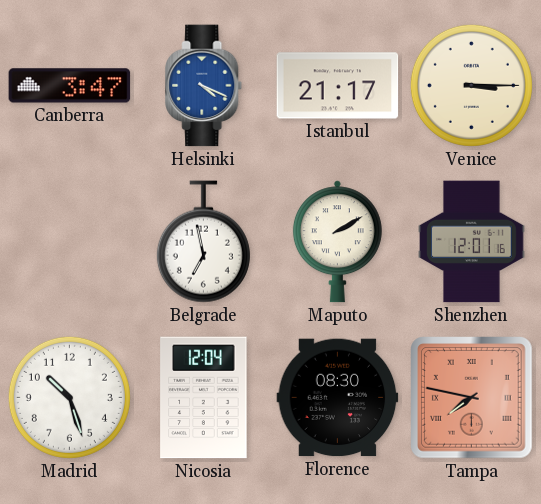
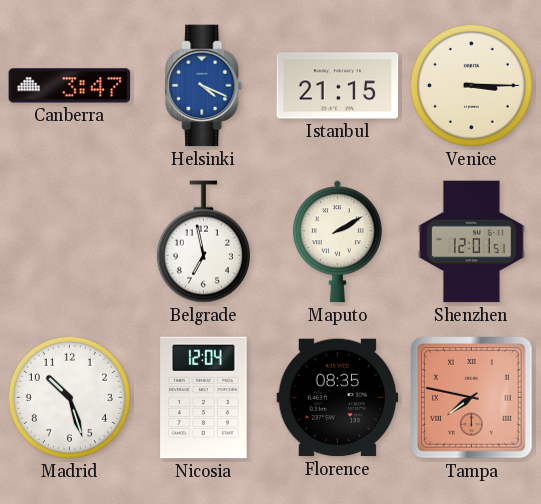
Istanbul: 21:17 -> 21:15
Shenzhen: 12:01:16 -> 12:01:51
Florence: 08:30 -> 08:35
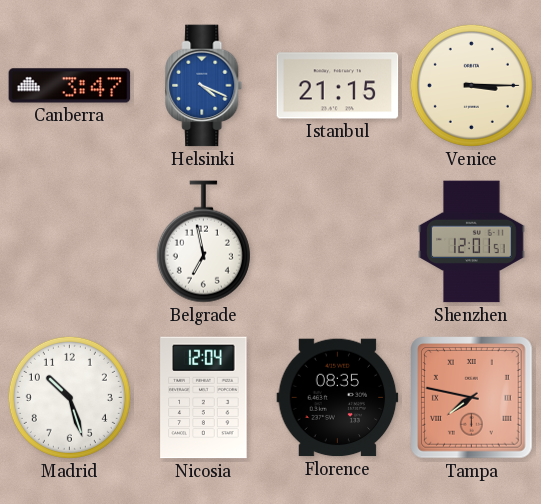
Maputo: 2:10 -> none
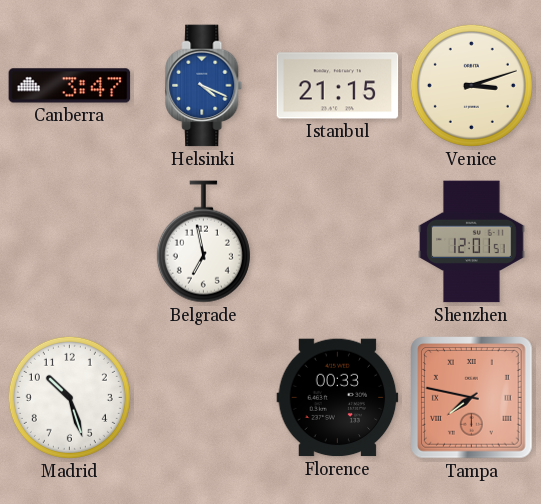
Venice: 3:15 -> 3:12
Nicosia: 12:04 -> none
Florence: 08:35 -> 00:33
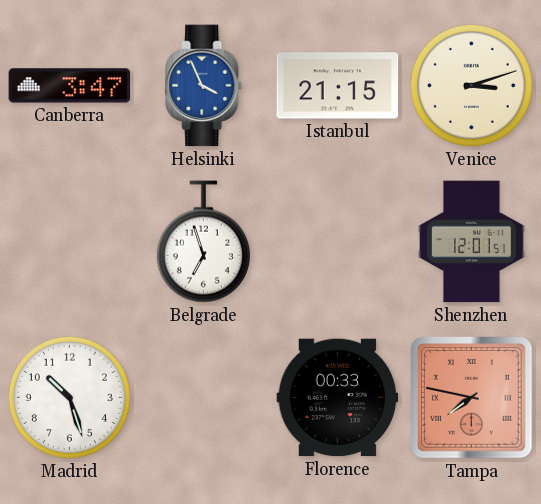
Helsinki: 4:19 -> 3:56
Belgrade: 6:58 -> 6:57
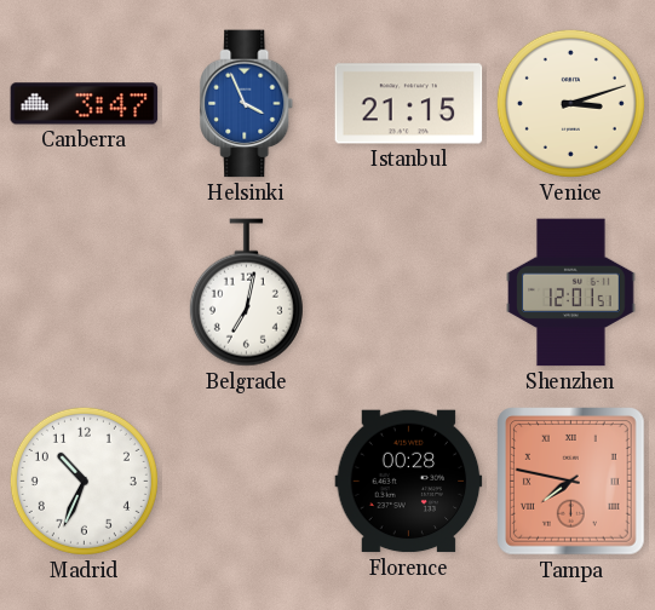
Belgrade: 6:57 -> 7:02
Madrid: 10:27 -> 10:34
Florence: 00:33 -> 00:28
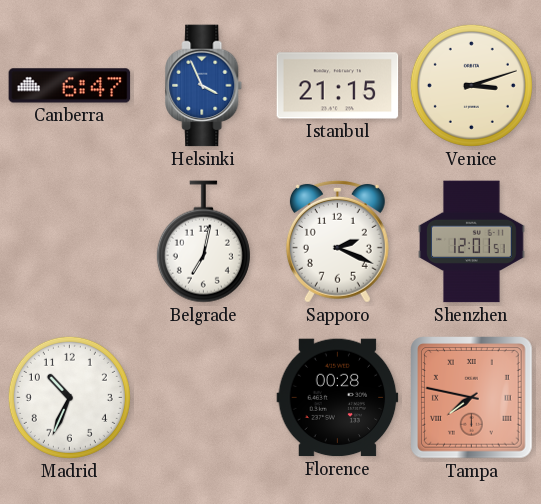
Canberra: 3:47 -> 6:47
Sapporo: none -> 2:19
